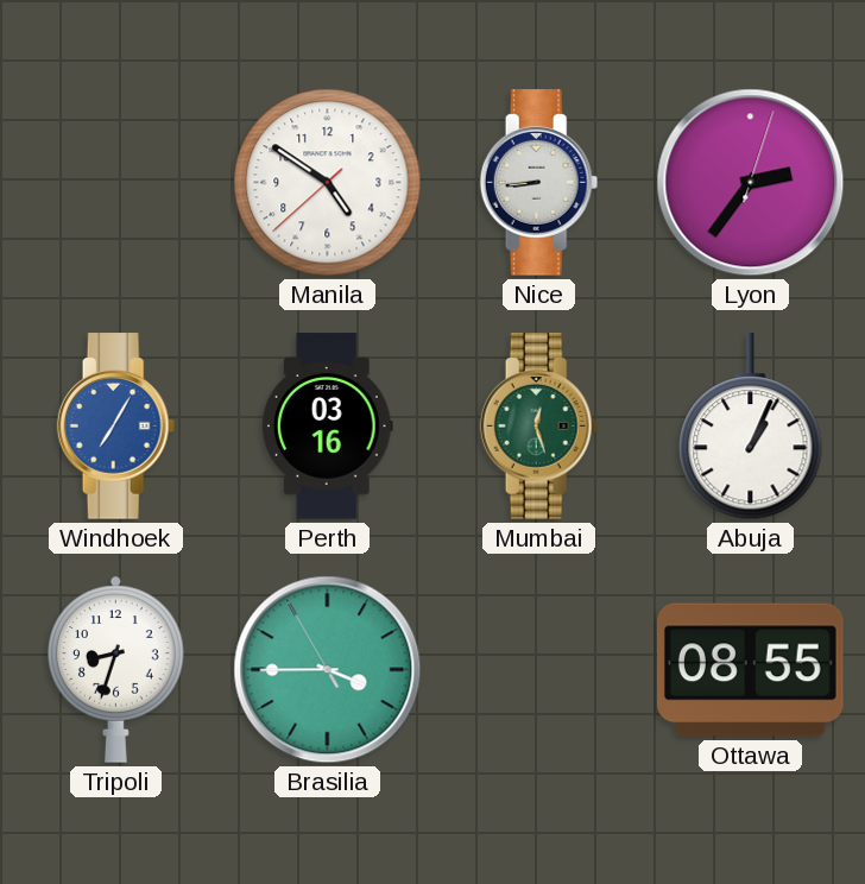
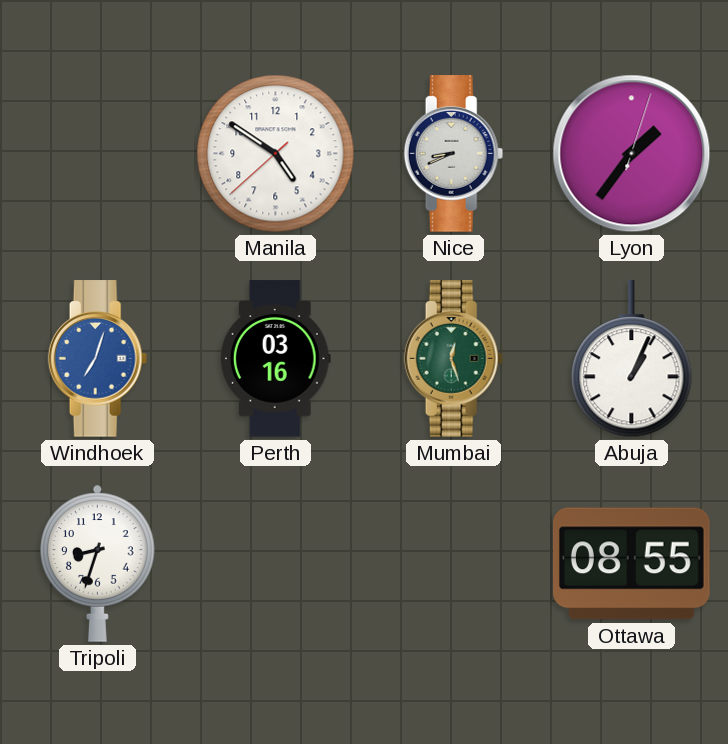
Nice: 8:44 -> 8:41
Lyon: 2:36 -> 1:36
Windhoek: 7:05 -> 7:03
Brasilia: 3:44 -> none
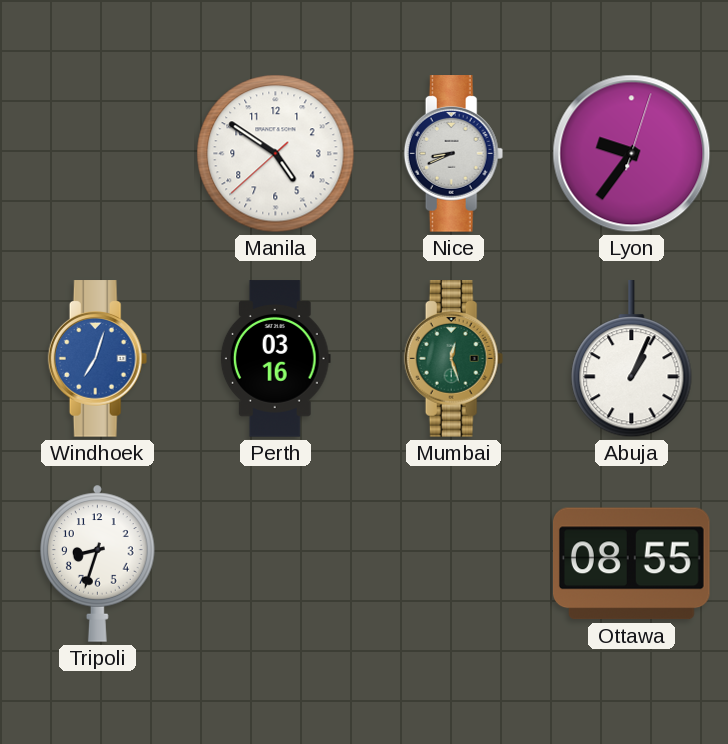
Lyon: 1:36 -> 9:36
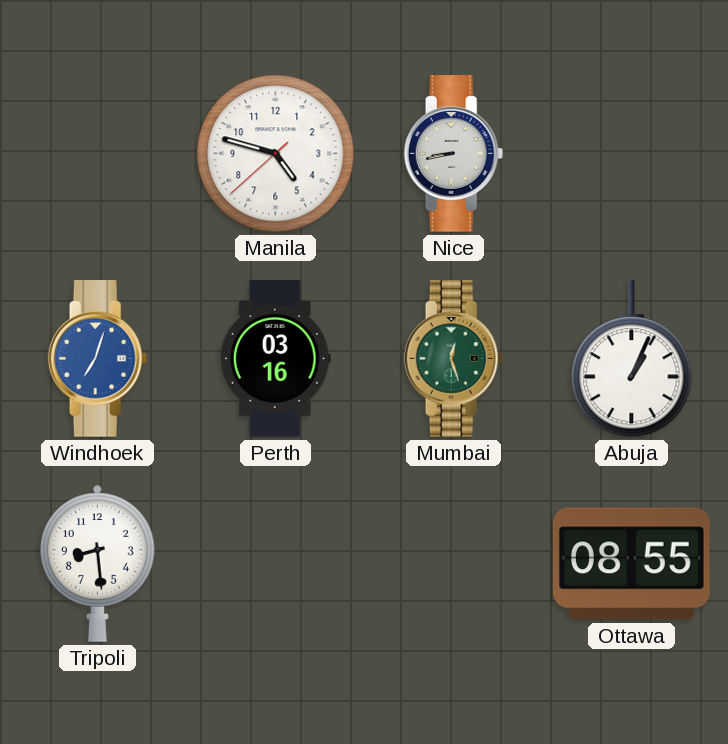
Manila: 4:50 -> 4:47
Nice: 8:41 -> 8:43
Lyon: 9:36 -> none
Tripoli: 8:33 -> 8:29
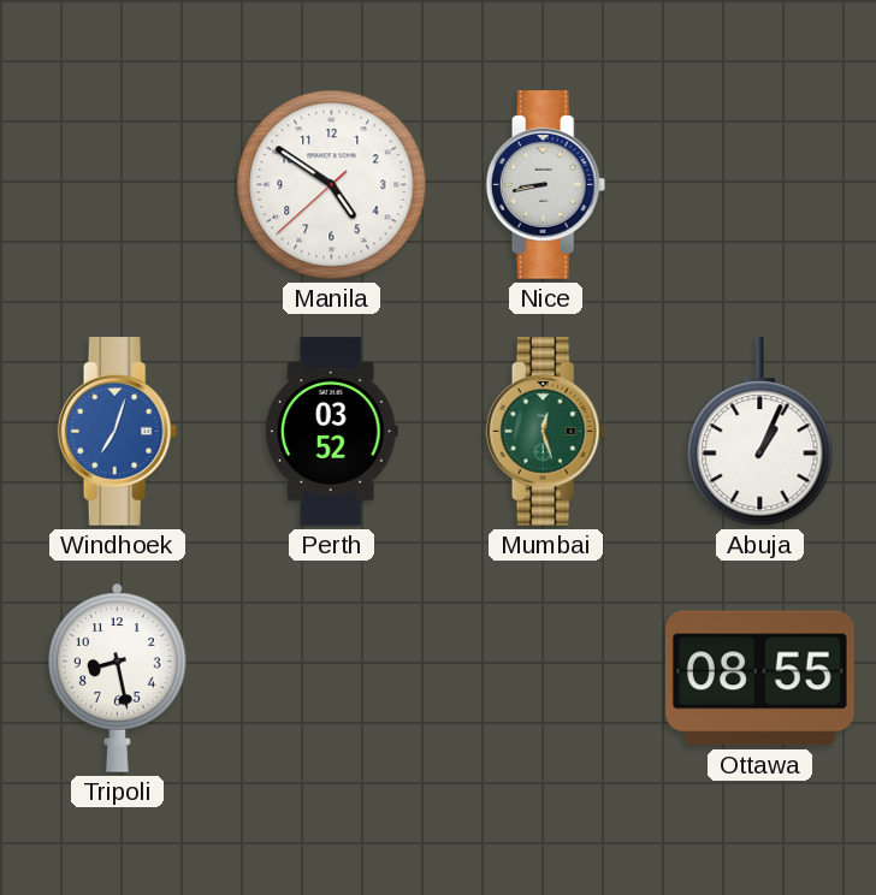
Manila: 4:47 -> 4:50
Perth: 03:16 -> 03:52
Tripoli: 8:29 -> 8:28
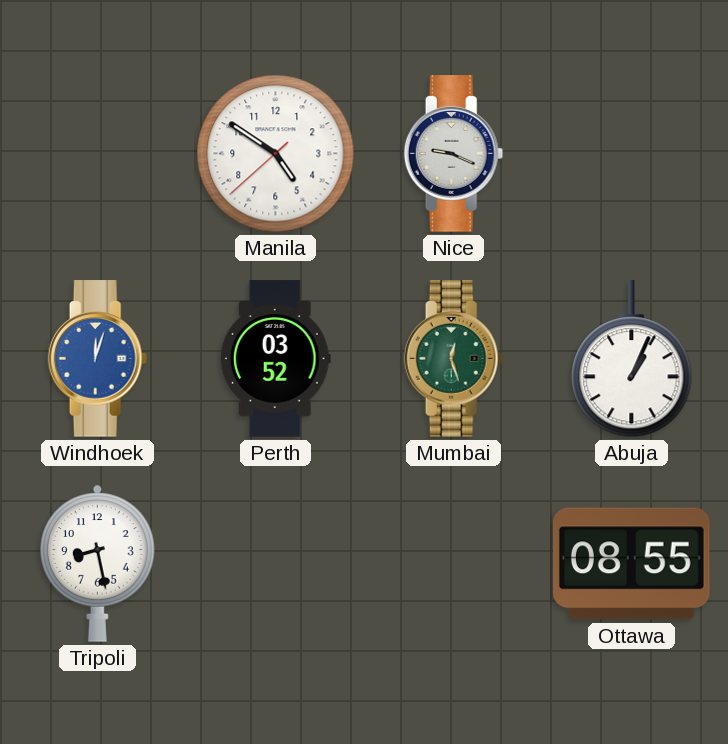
Nice: 8:43 -> 9:19
Windhoek: 7:03 -> 12:03
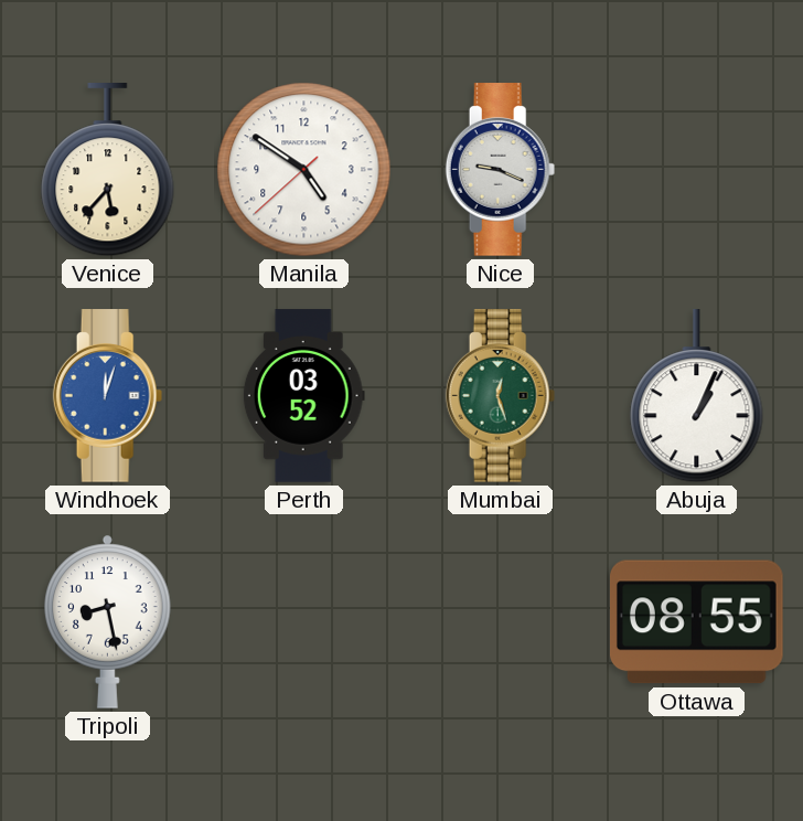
Venice: none -> 5:37
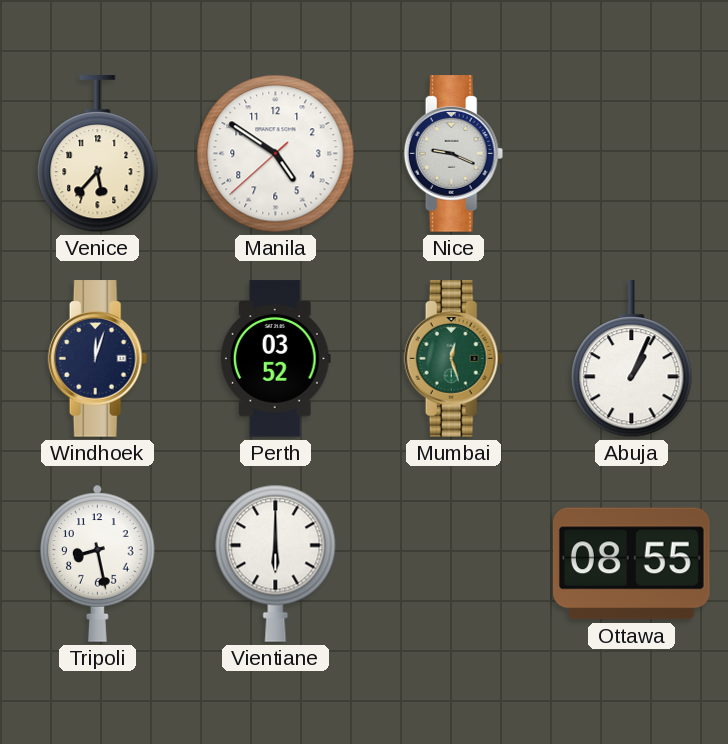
Windhoek dial: blue -> navy
Vientiane: none -> 6:00
